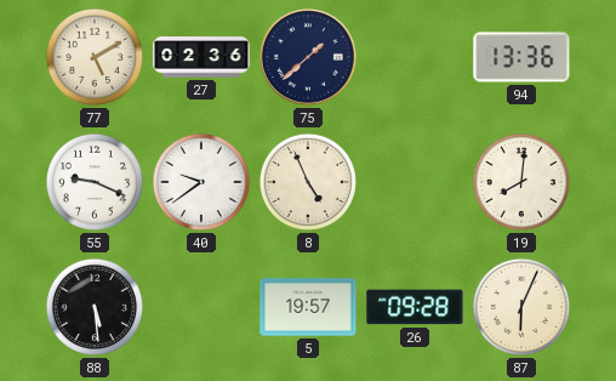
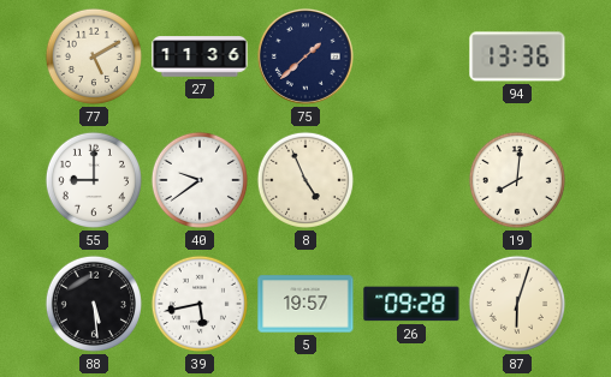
27: 02:36 -> 11:36
55: 9:19 -> 9:00
39: none -> 5:43
87: 6:04 -> 6:03
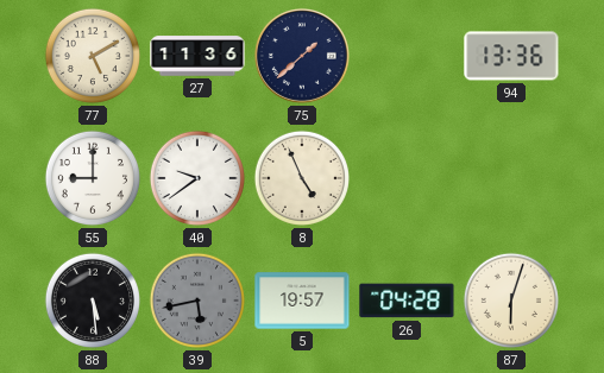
19: 8:01 -> none
39 dial: white -> grey
26: 09:28 -> 04:28
